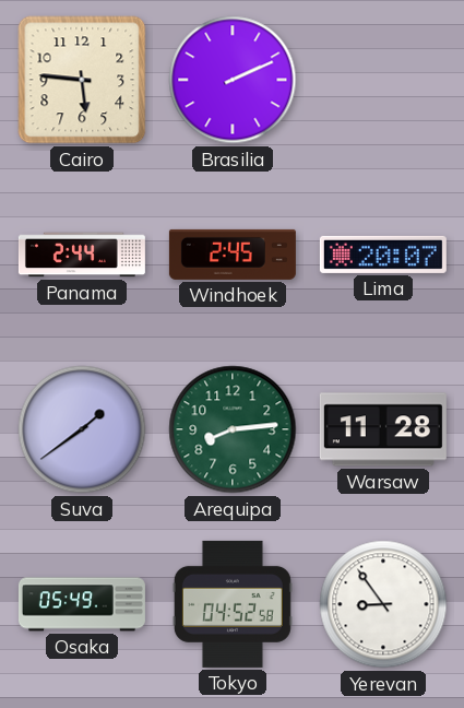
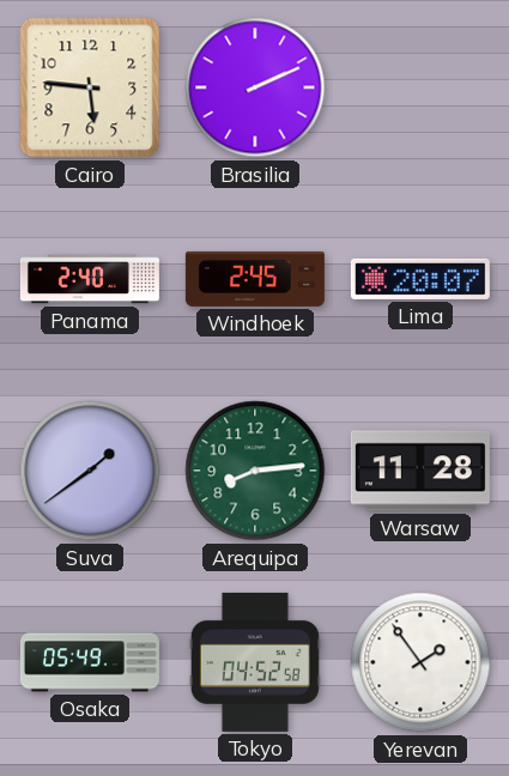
Panama: 2:44 -> 2:40
Yerevan: 8:54 -> 1:54
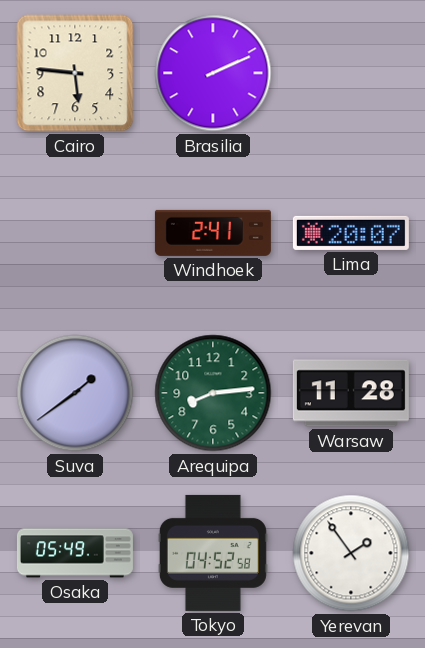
Panama: 2:40 -> none
Windhoek: 2:45 -> 2:41
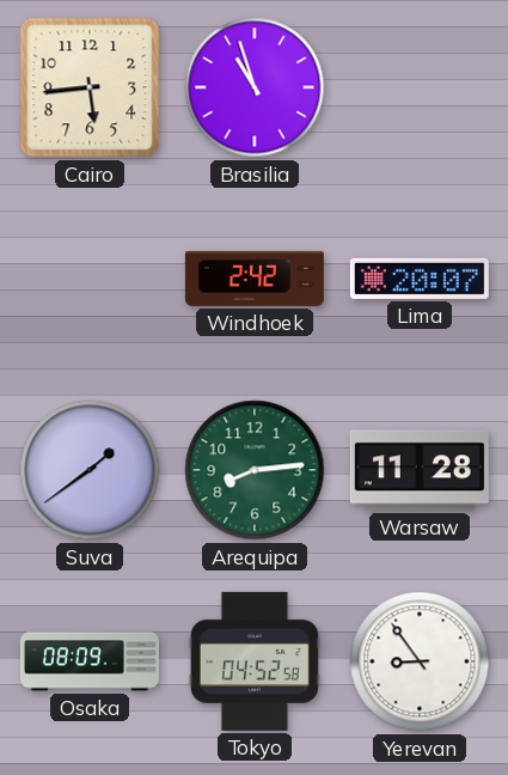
Cairo: 5:46 -> 5:44
Brasilia: 2:11 -> 10:57
Windhoek: 2:41 -> 2:42
Osaka: 05:49 -> 08:09
Yerevan: 1:54 -> 8:54
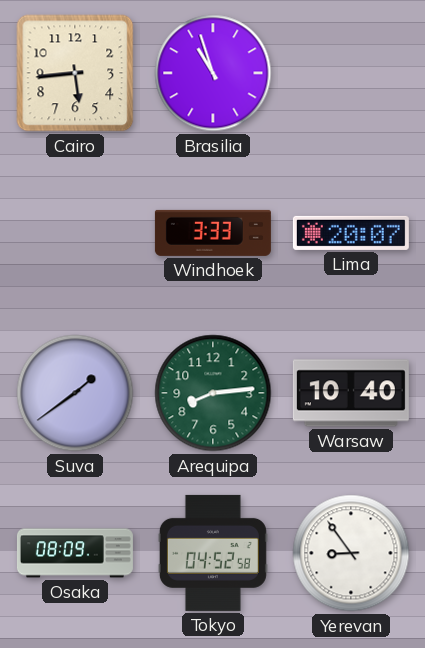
Windhoek: 2:42 -> 3:33
Warsaw: 11:28 -> 10:40
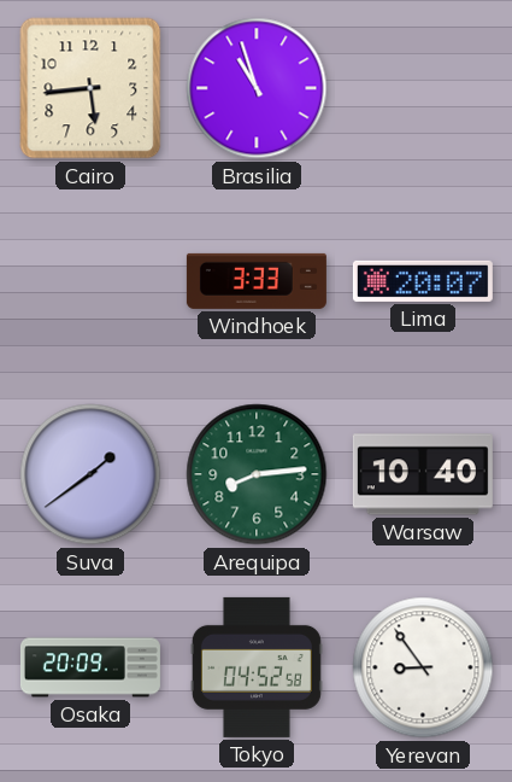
Osaka: 08:09 -> 20:09
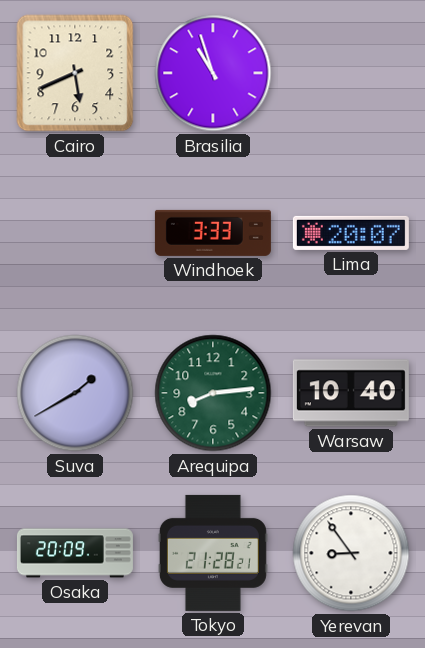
Cairo: 5:44 -> 5:41
Suva: 1:39 -> 1:40
Tokyo: 04:52 -> 21:28
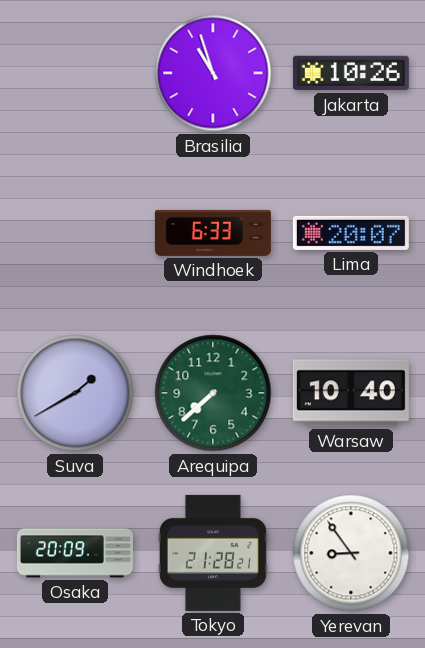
Cairo: 5:41 -> none
Jakarta: none -> 10:26
Windhoek: 3:33 -> 6:33
Arequipa: 8:14 -> 7:38
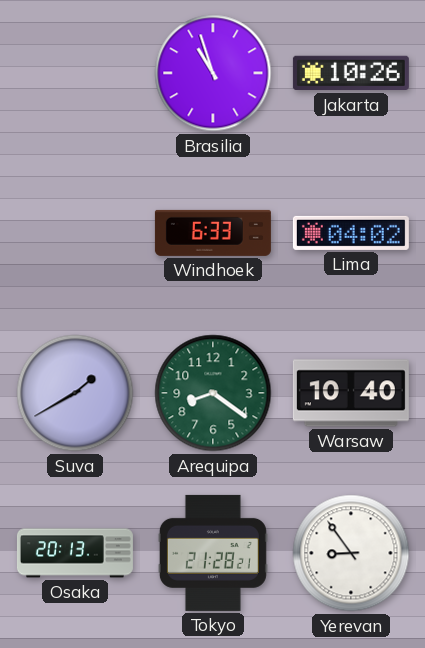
Lima: 20:07 -> 04:02
Arequipa: 7:38 -> 8:21
Osaka: 20:09 -> 20:13
